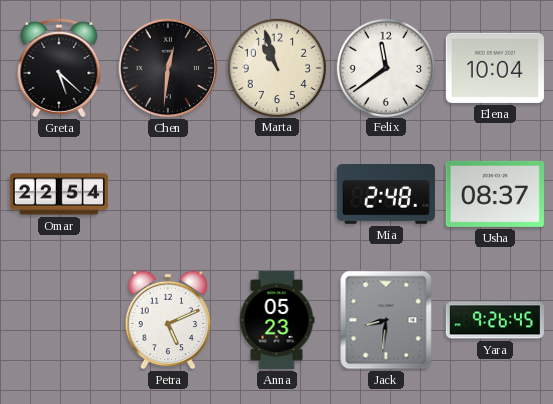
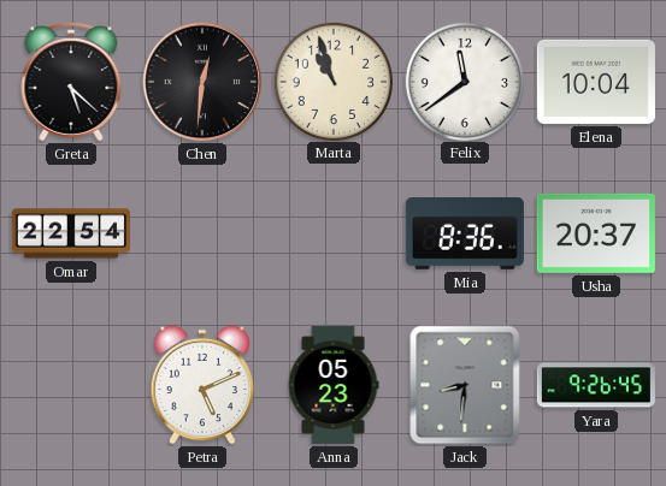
Mia: 2:48 -> 8:36
Usha: 08:37 -> 20:37
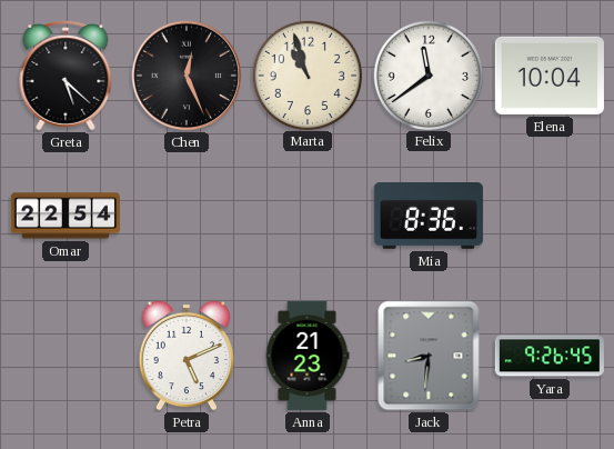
Chen: 12:31 -> 12:26
Usha: 20:37 -> none
Anna: 05:23 -> 21:23
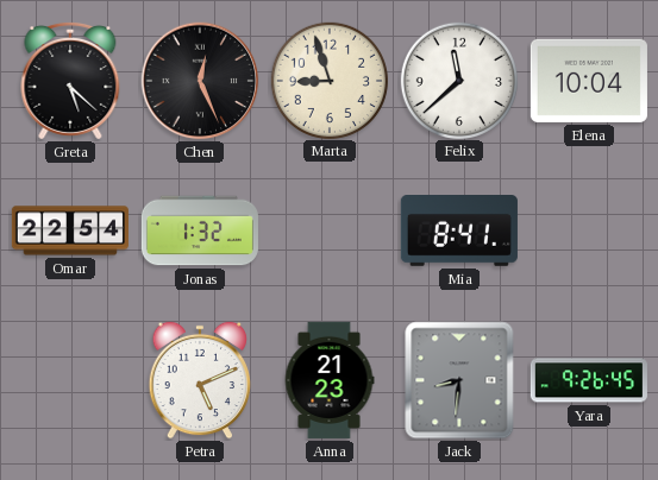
Marta: 10:57 -> 8:57
Felix: 11:39 -> 11:38
Jonas: none -> 1:32
Mia: 8:36 -> 8:41
